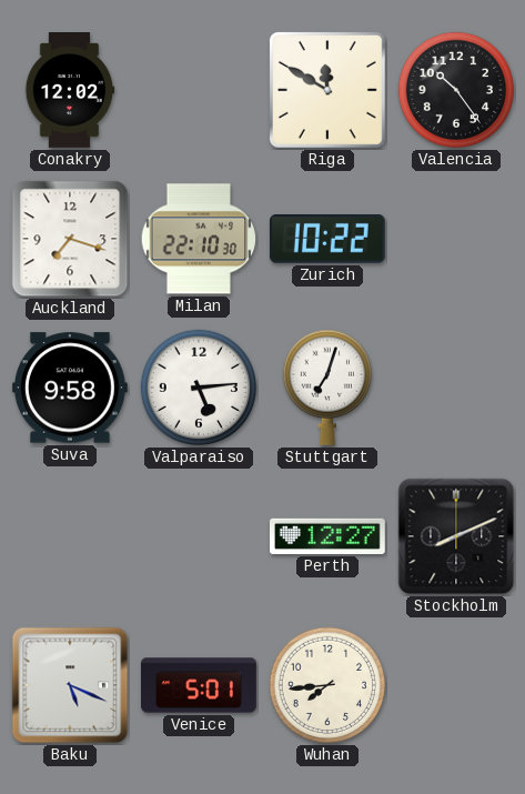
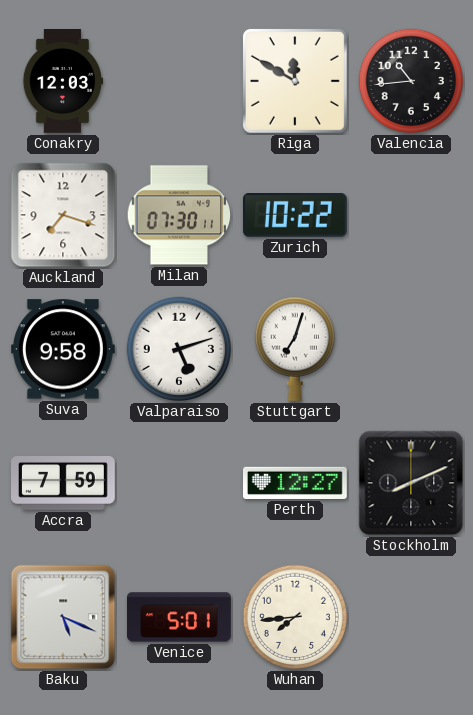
Conakry: 12:02 -> 12:03
Valencia: 10:24 -> 10:44
Milan: 22:10 -> 07:30
Valparaiso: 5:14 -> 5:12
Accra: none -> 7:59
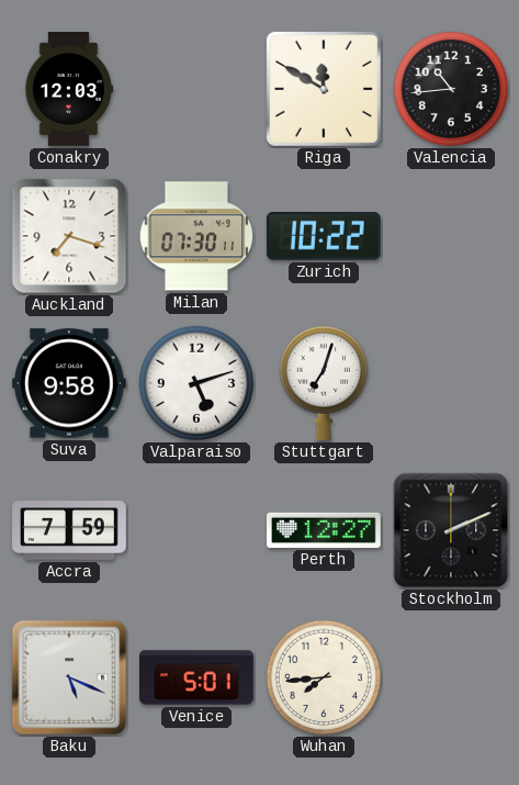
Stockholm: 8:11 -> 2:11
